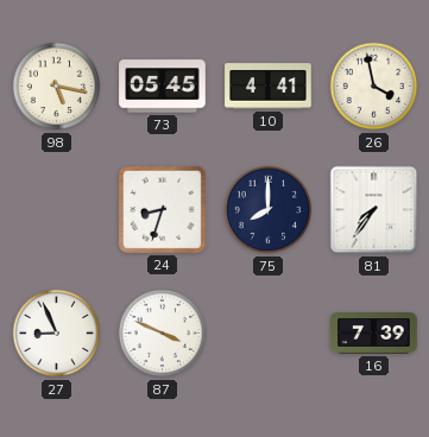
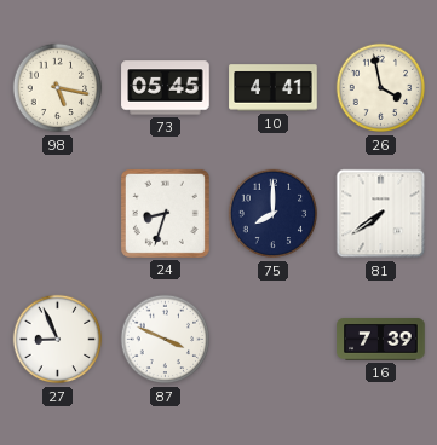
81: 7:36 -> 7:39
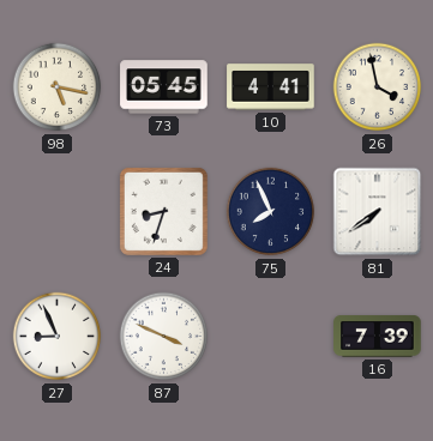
75: 8:00 -> 7:56
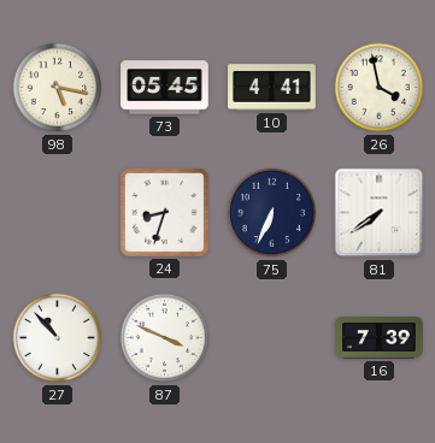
75: 7:56 -> 6:34
27: 8:56 -> 10:53
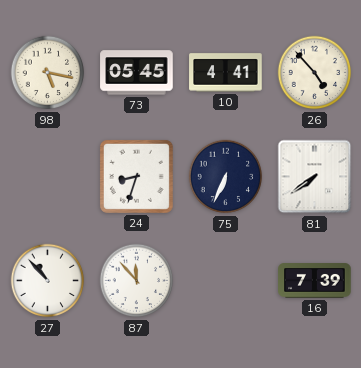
26: 3:58 -> 4:53
87: 3:49 -> 11:53
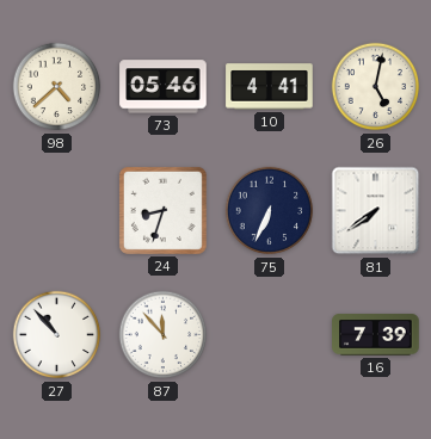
98: 5:17 -> 4:38
73: 05:45 -> 05:46
26: 4:53 -> 5:02
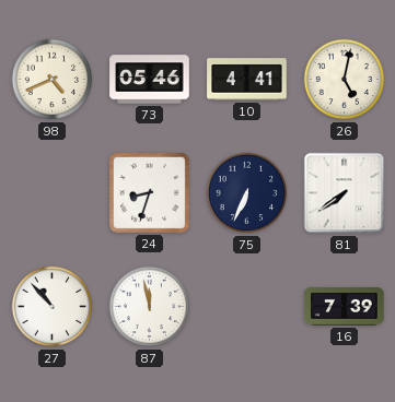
98: 4:38 -> 4:41
87: 11:53 -> 11:58
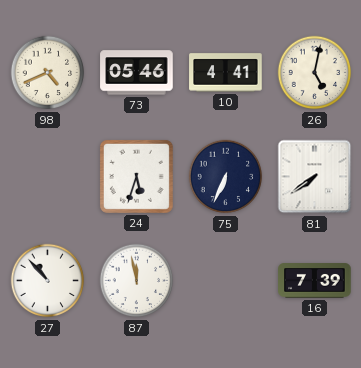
24: 8:33 -> 5:33
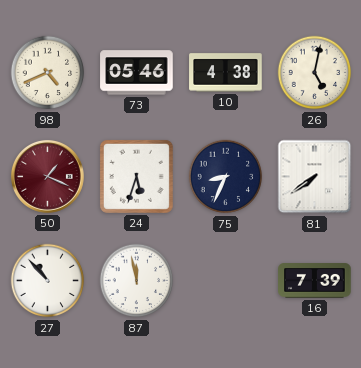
10: 4:41 -> 4:38
50: none -> 1:19
75: 6:34 -> 8:34
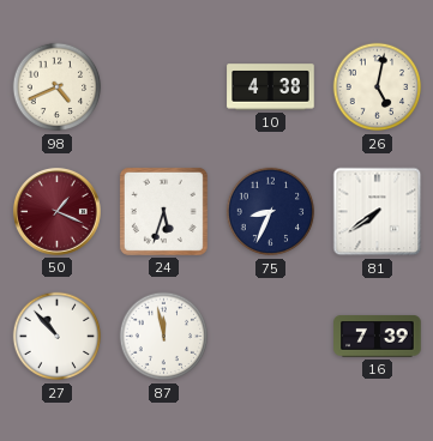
73: 05:46 -> none
